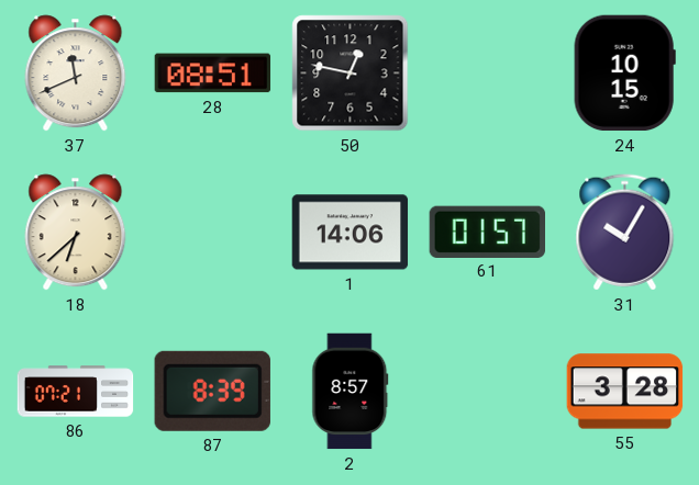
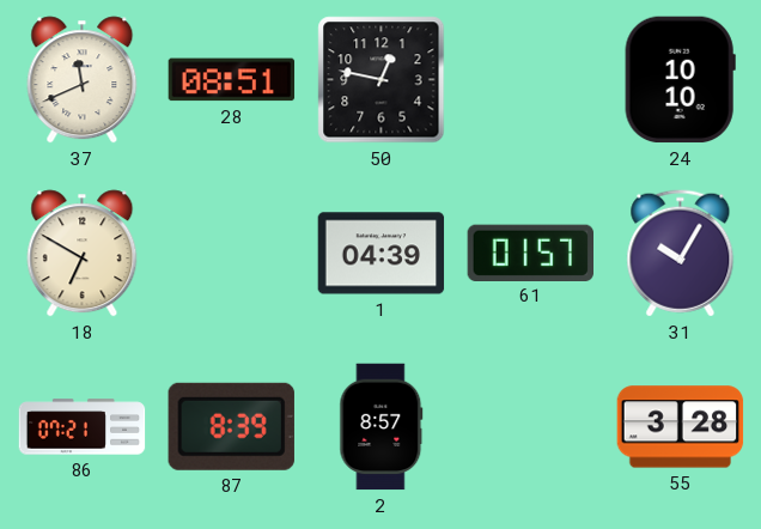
24: 10:15 -> 10:10
18: 6:38 -> 6:50
1: 14:06 -> 04:39
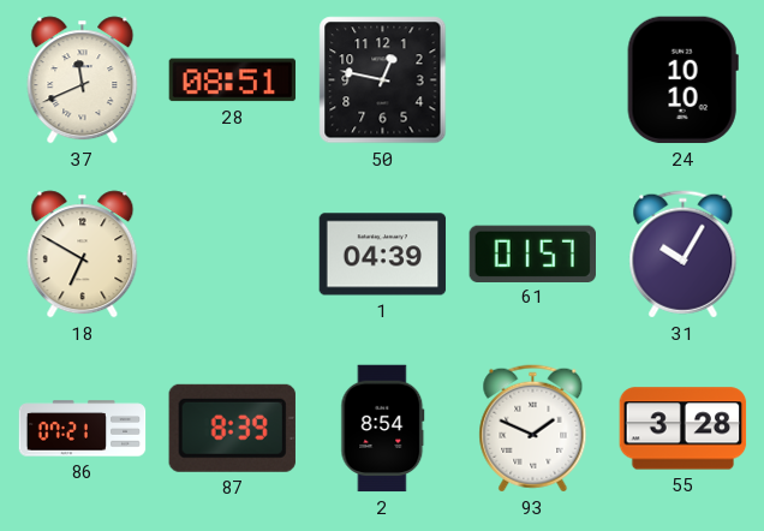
2: 8:57 -> 8:54
93: none -> 1:49
